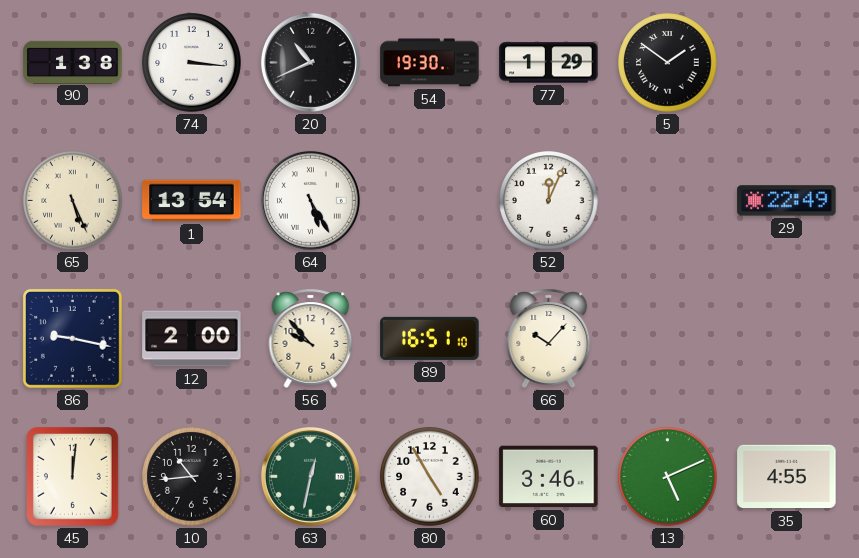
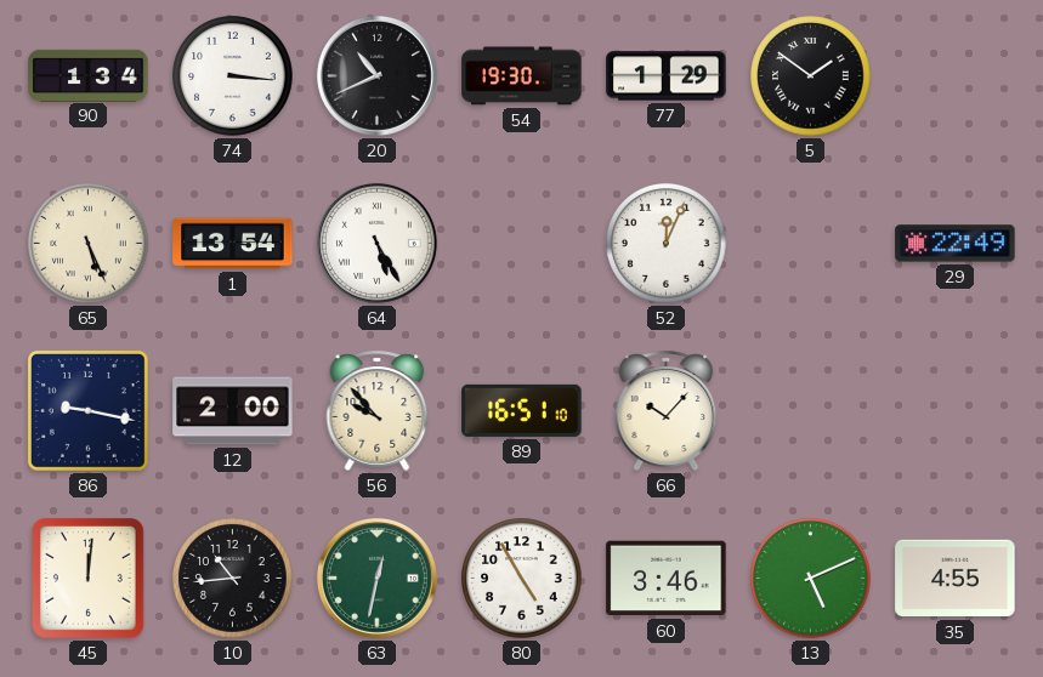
90: 1:38 -> 1:34
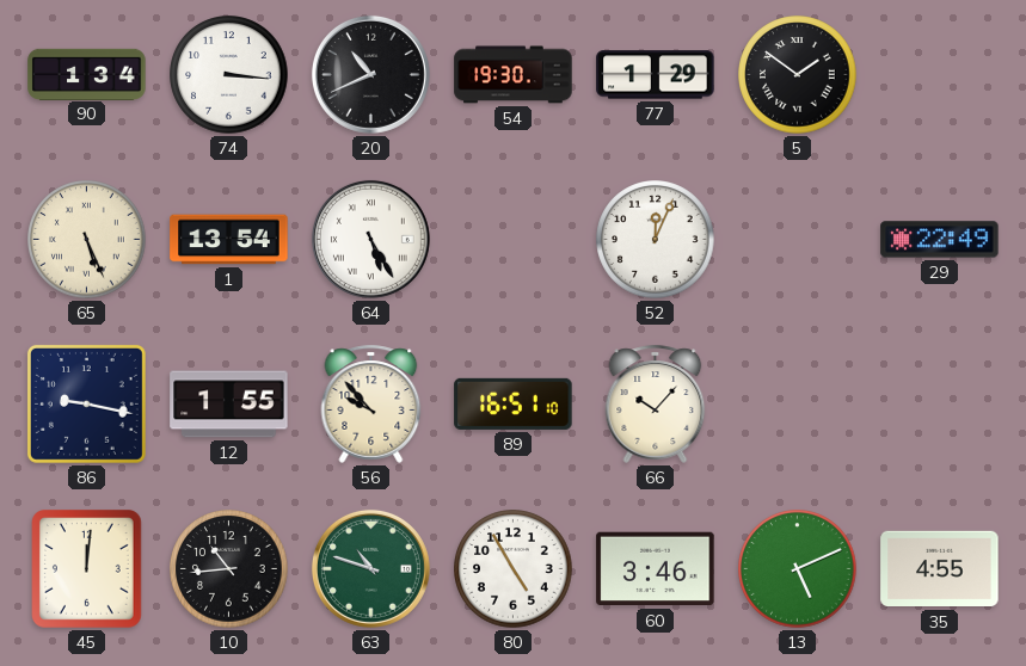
12: 2:00 -> 1:55
63: 12:32 -> 10:48
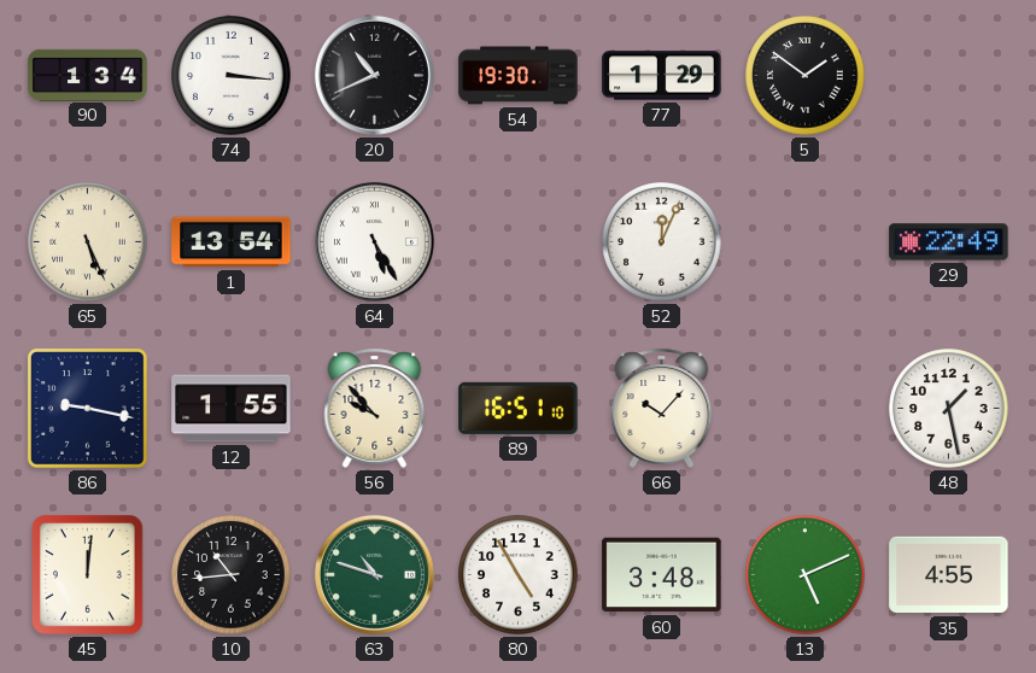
48: none -> 1:28
60: 3:46 -> 3:48
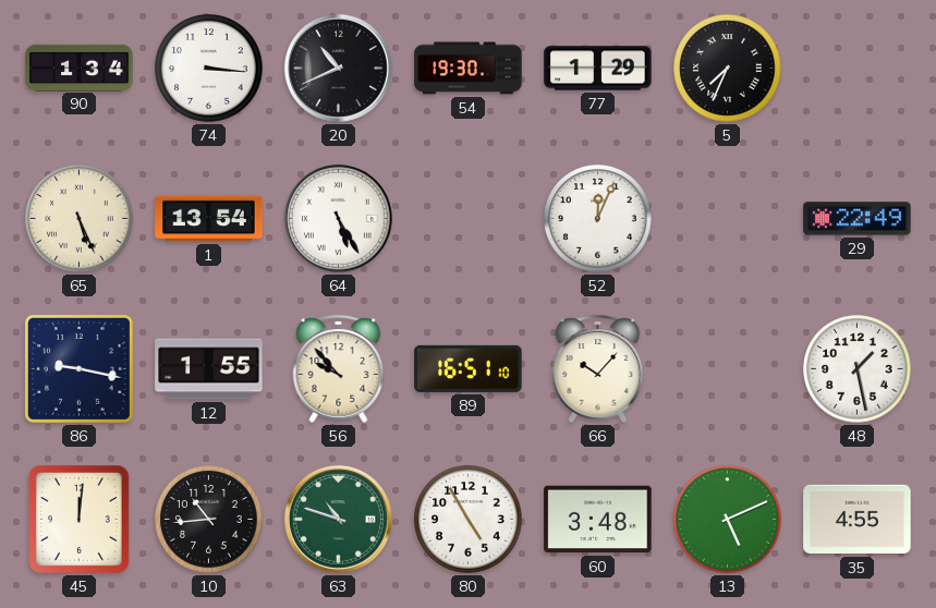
5: 1:51 -> 7:34
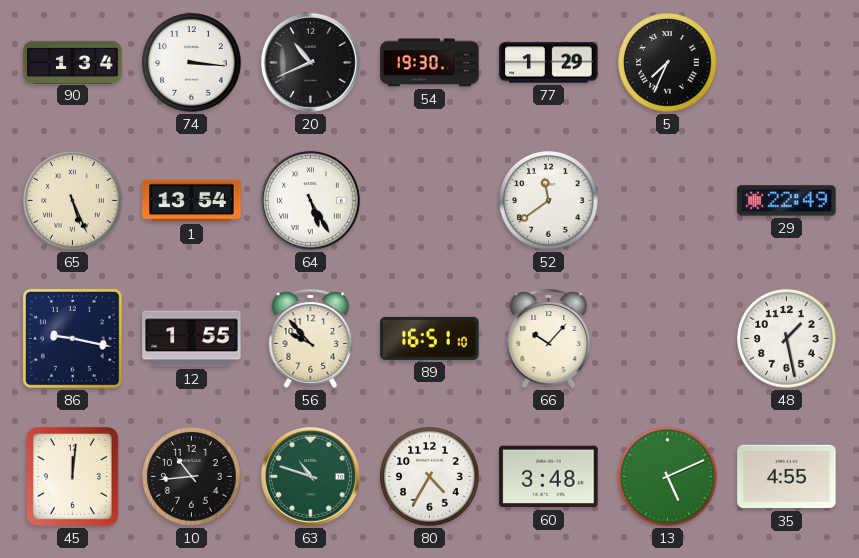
52: 12:04 -> 11:39
80: 4:55 -> 4:35
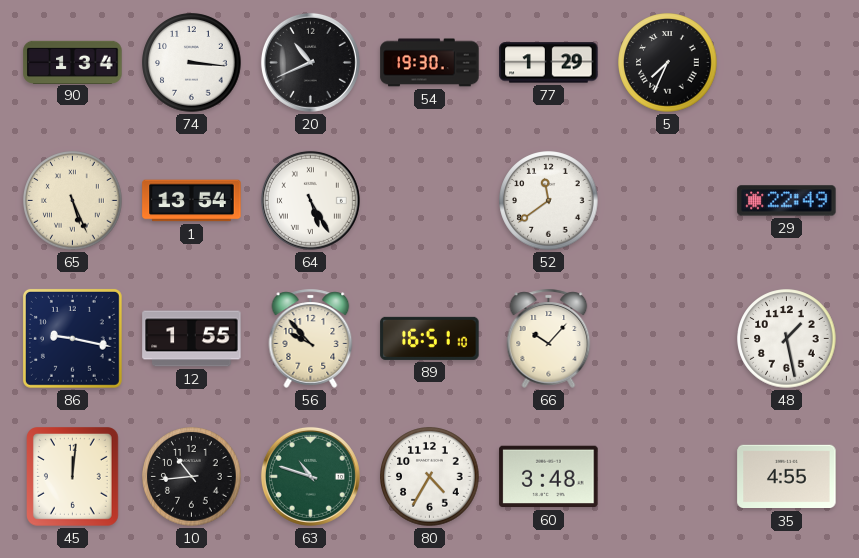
13: 5:11 -> none
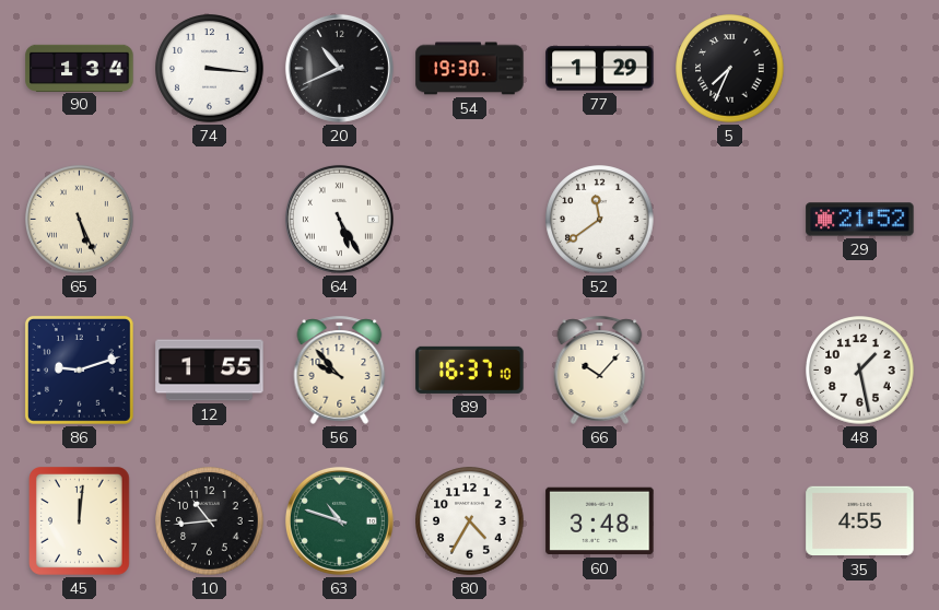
1: 13:54 -> none
29: 22:49 -> 21:52
86: 9:17 -> 9:12
89: 16:51 -> 16:37
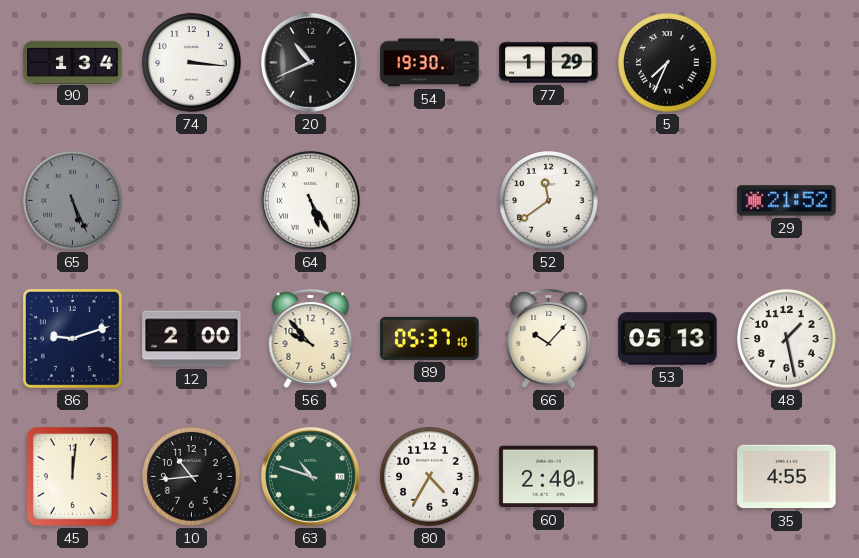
65 dial: cream -> grey
12: 1:55 -> 2:00
89: 16:37 -> 05:37
53: none -> 05:13
60: 3:48 -> 2:40
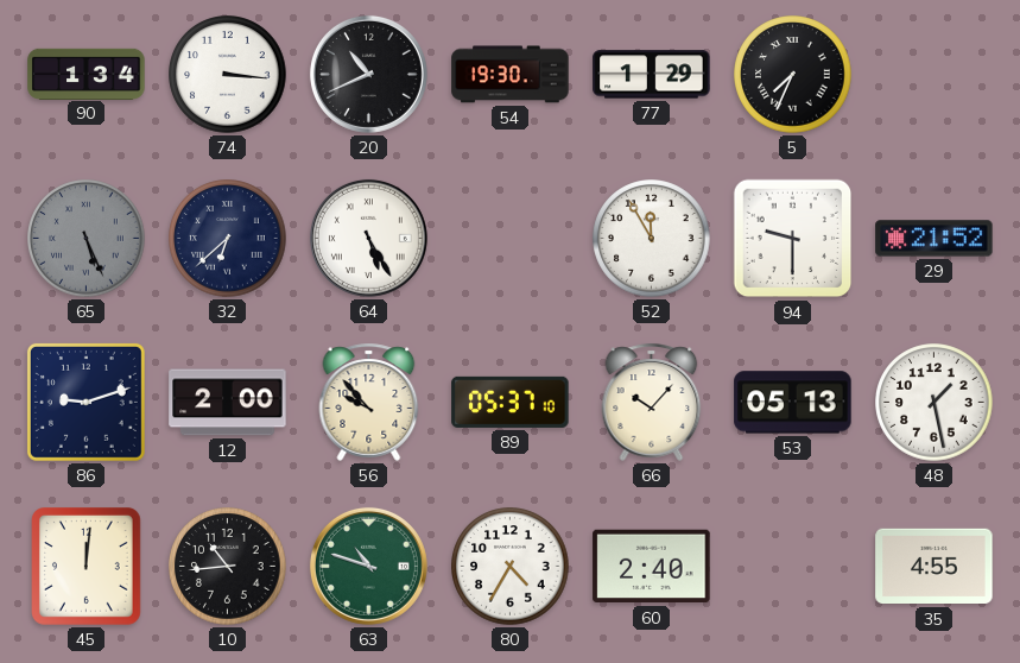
32: none -> 6:38
52: 11:39 -> 11:55
94: none -> 9:30
